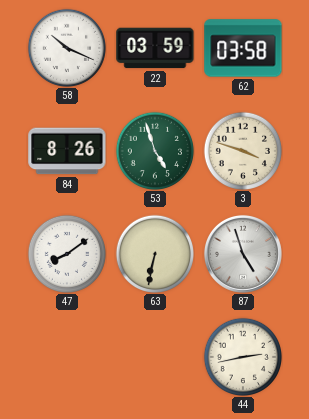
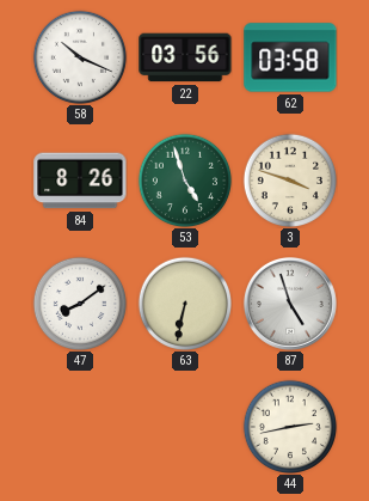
22: 03:59 -> 03:56
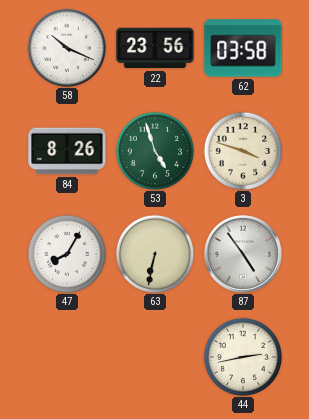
22: 03:56 -> 23:56
47: 8:09 -> 8:05
87: 4:57 -> 4:54
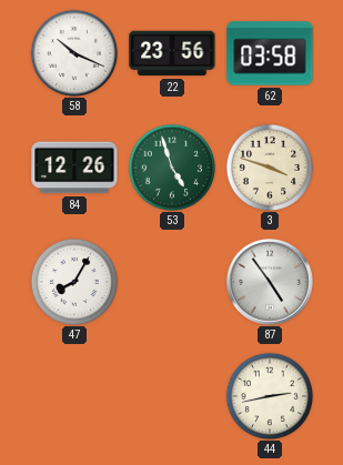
84: 8:26 -> 12:26
63: 6:32 -> none
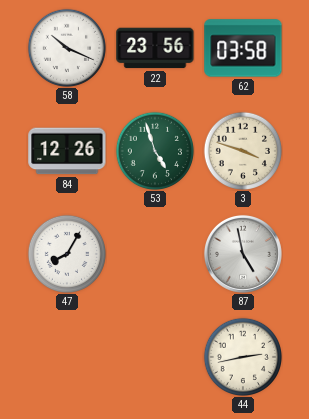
87: 4:54 -> 4:58
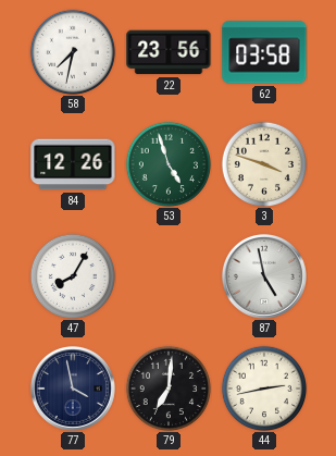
58: 10:19 -> 7:32
77: none -> 3:58
79: none -> 7:01
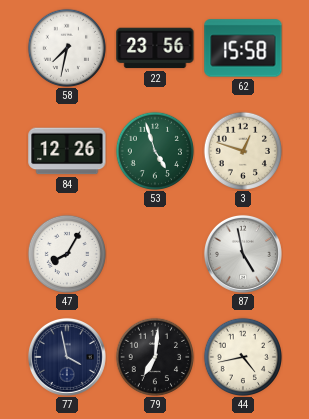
62: 03:58 -> 15:58
3: 3:48 -> 12:48
44: 2:43 -> 4:43
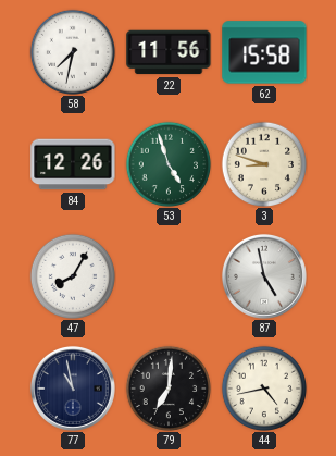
22: 23:56 -> 11:56
3: 12:48 -> 8:48
77: 3:58 -> 10:58
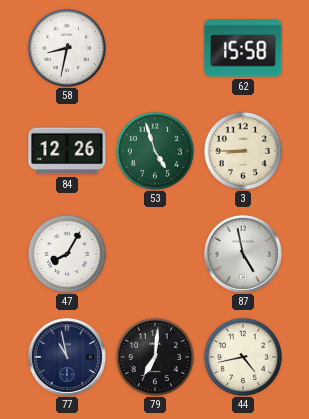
58: 7:32 -> 8:32
22: 11:56 -> none
3: 8:48 -> 8:45
